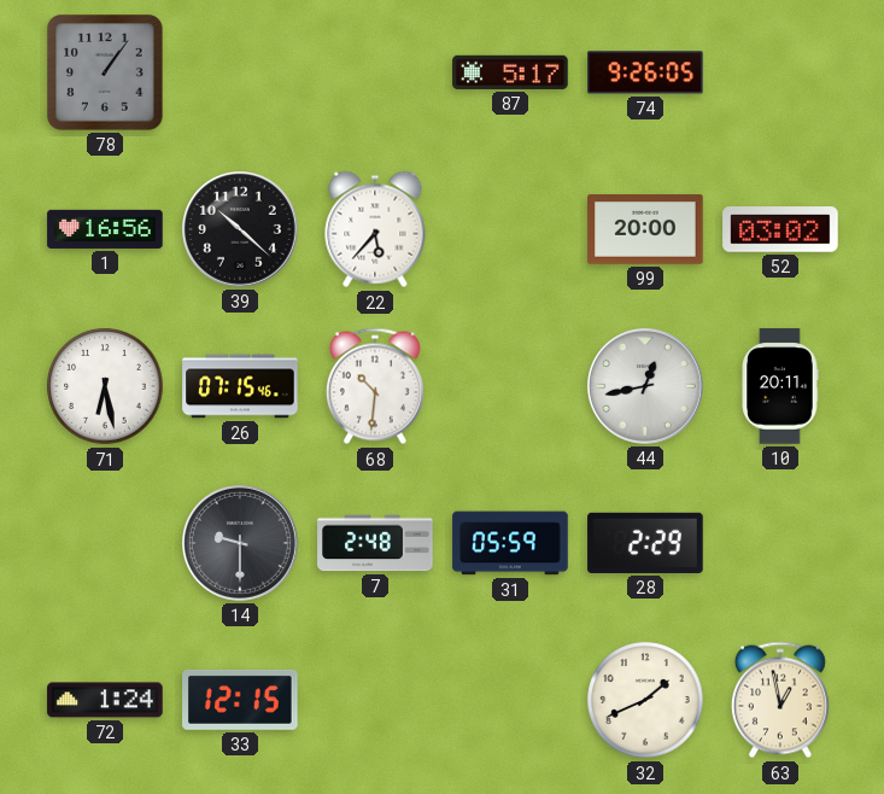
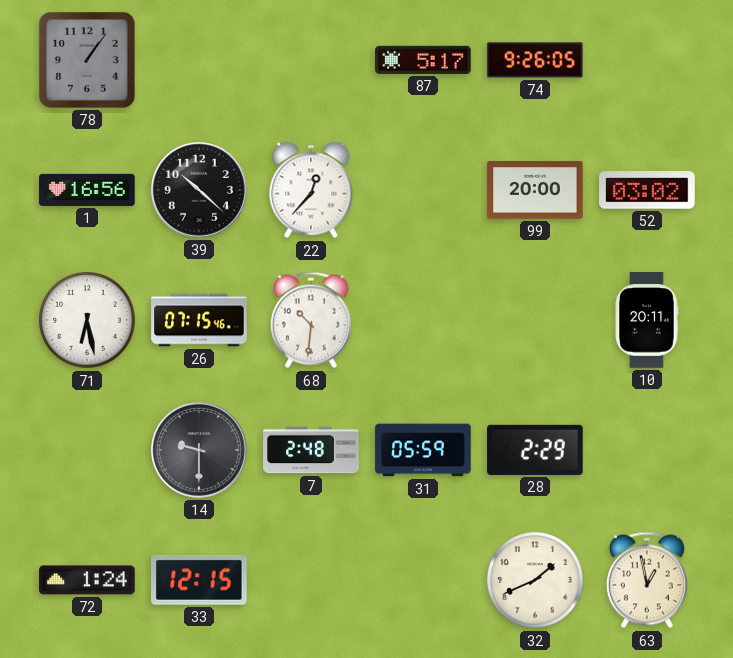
22: 5:37 -> 12:37
44: 12:43 -> none
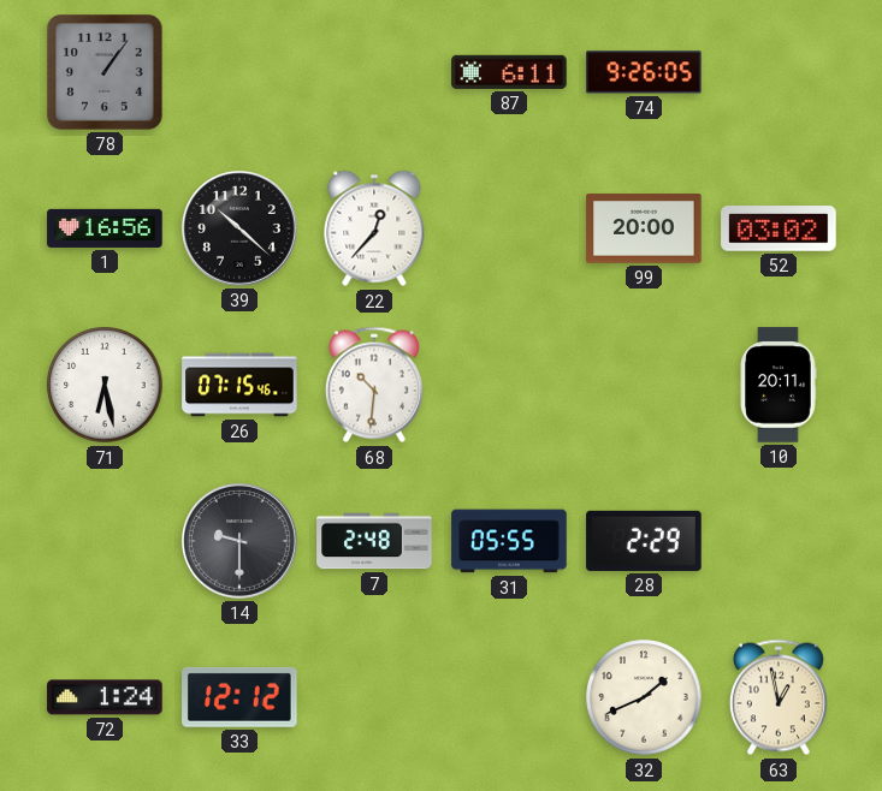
87: 5:17 -> 6:11
31: 05:59 -> 05:55
33: 12:15 -> 12:12
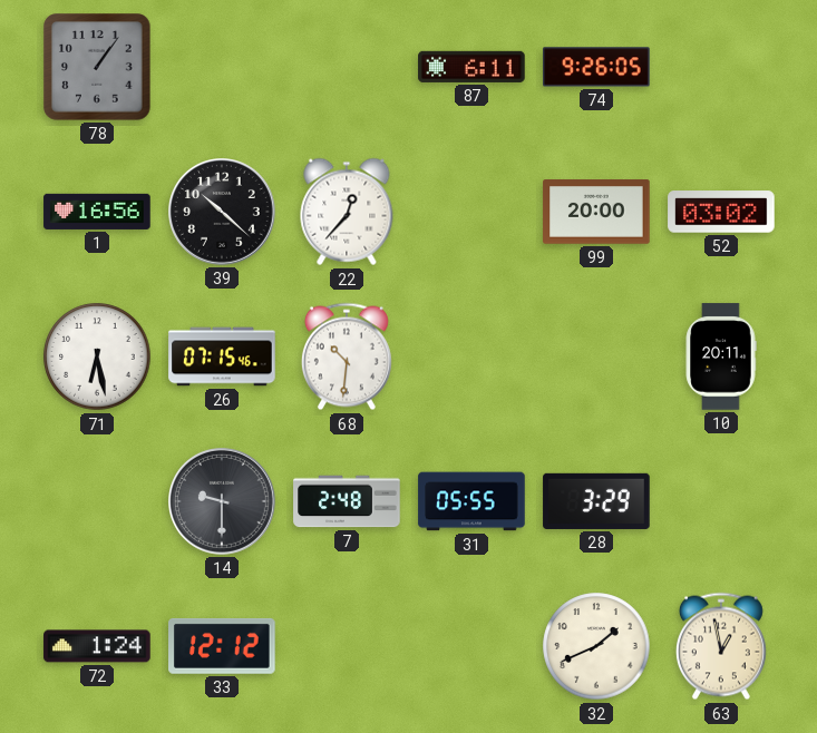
28: 2:29 -> 3:29
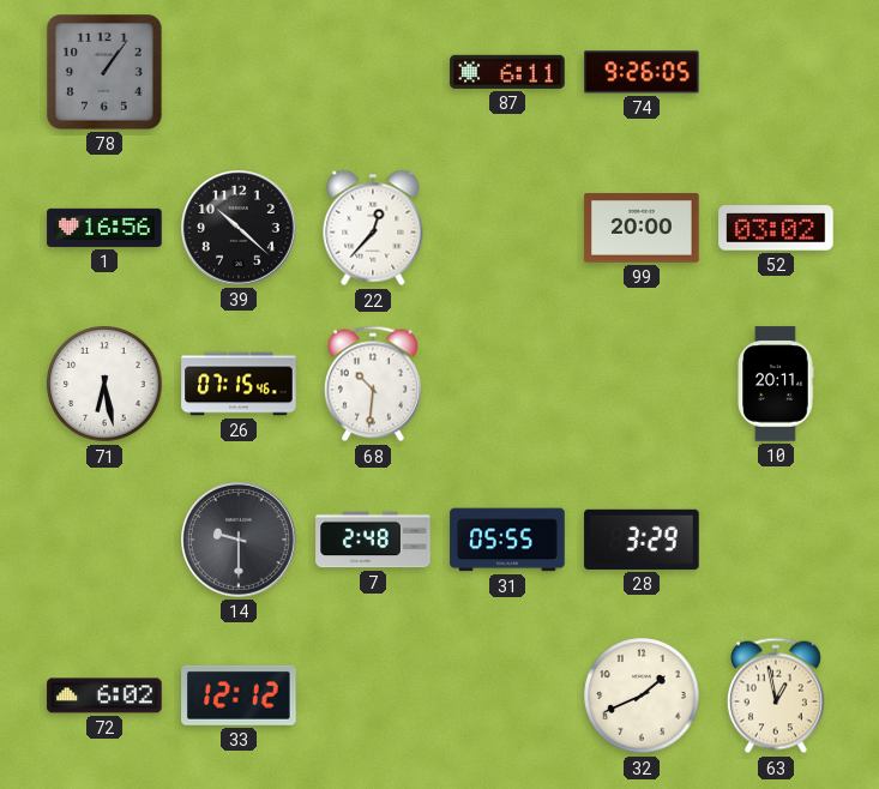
72: 1:24 -> 6:02
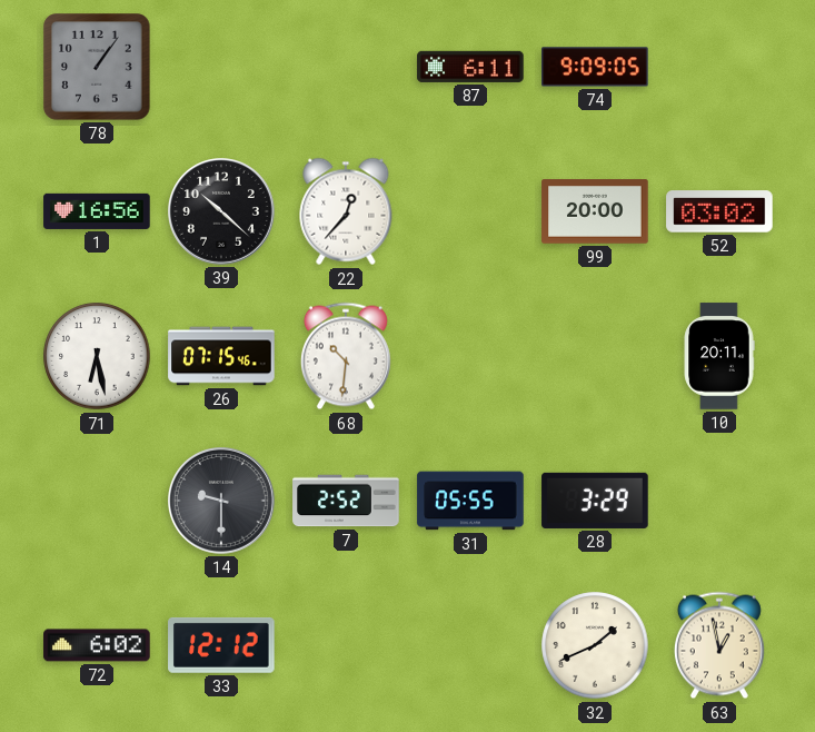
74: 9:26 -> 9:09
7: 2:48 -> 2:52
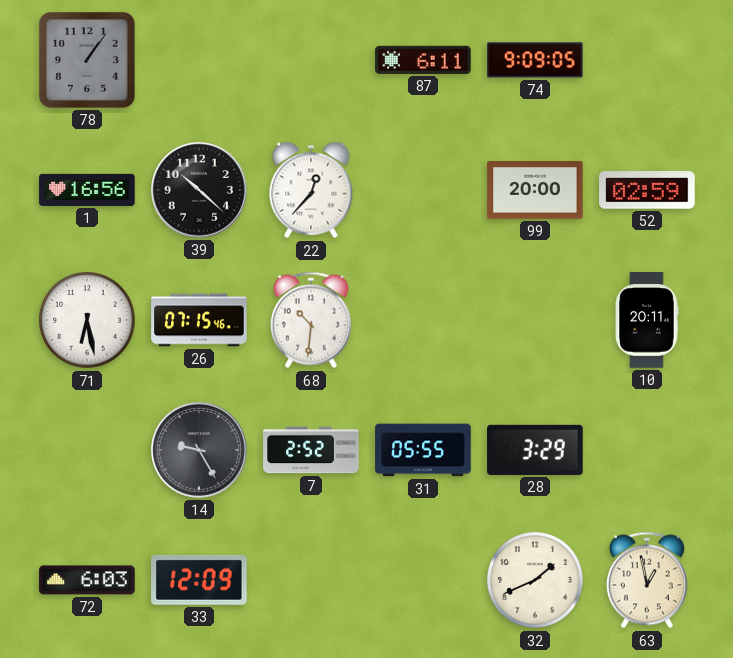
52: 03:02 -> 02:59
14: 9:30 -> 9:25
72: 6:02 -> 6:03
33: 12:12 -> 12:09
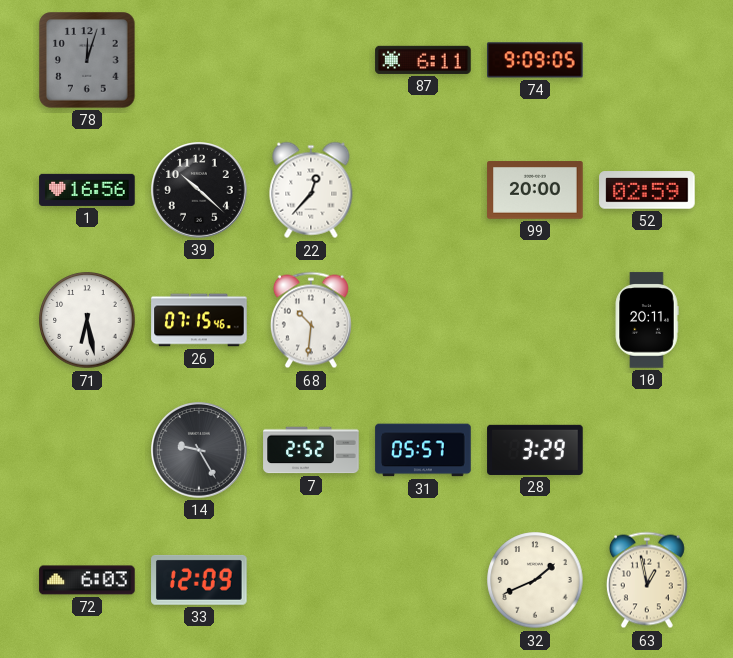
78: 1:06 -> 12:03
31: 05:55 -> 05:57
